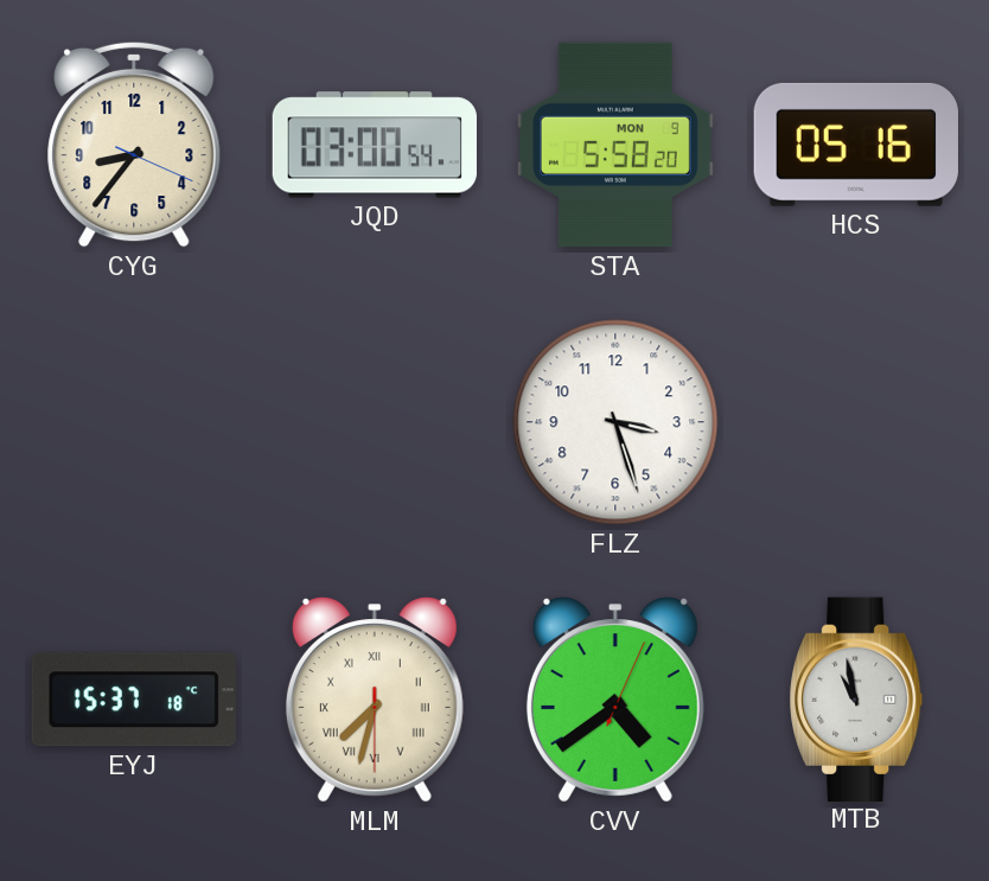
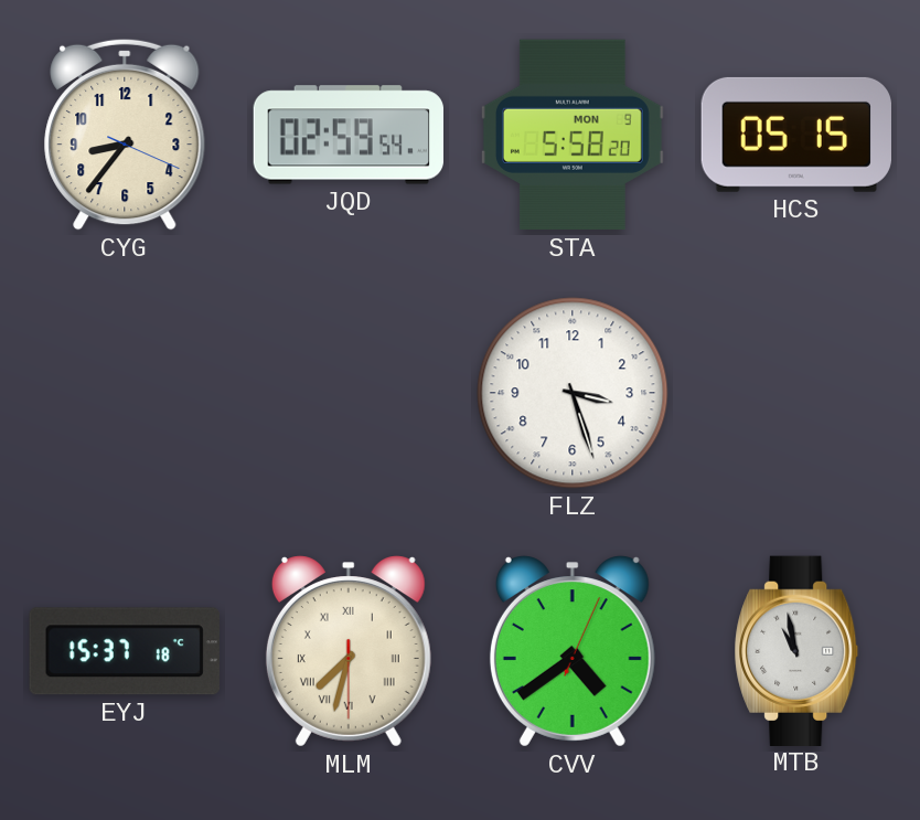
JQD: 03:00 -> 02:59
HCS: 05:16 -> 05:15
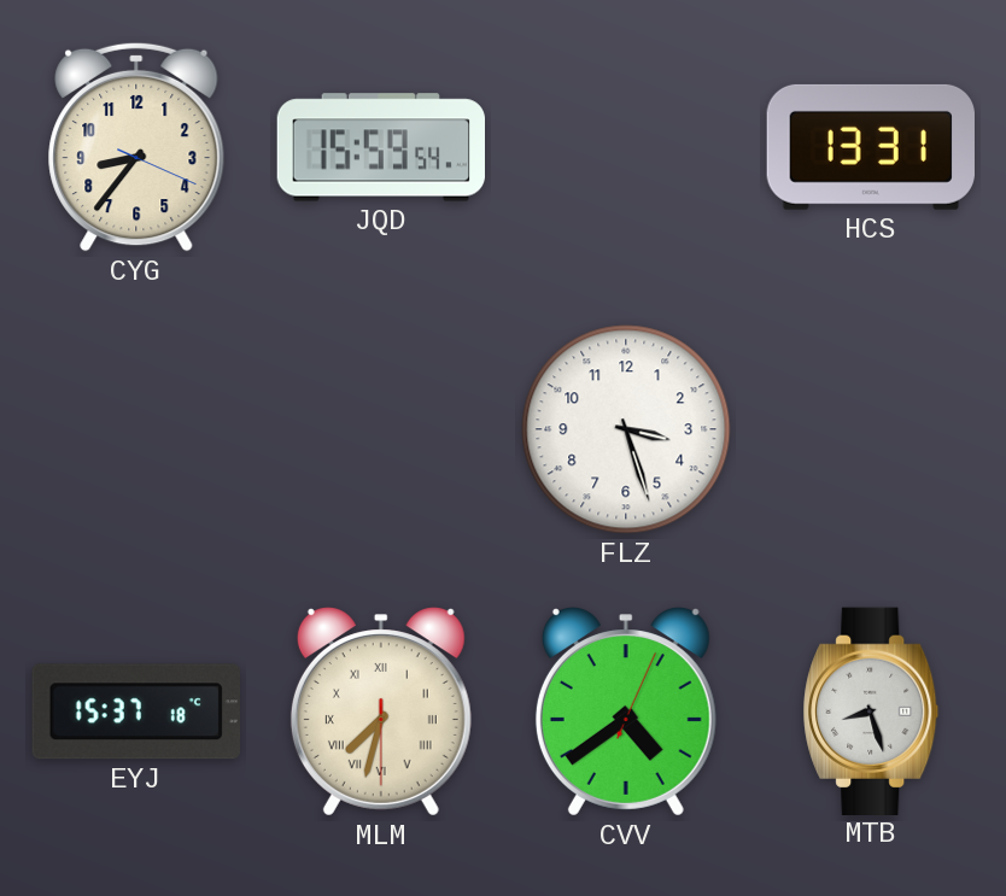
JQD: 02:59 -> 15:59
STA: 5:58 -> none
HCS: 05:15 -> 13:31
MTB: 10:58 -> 8:27
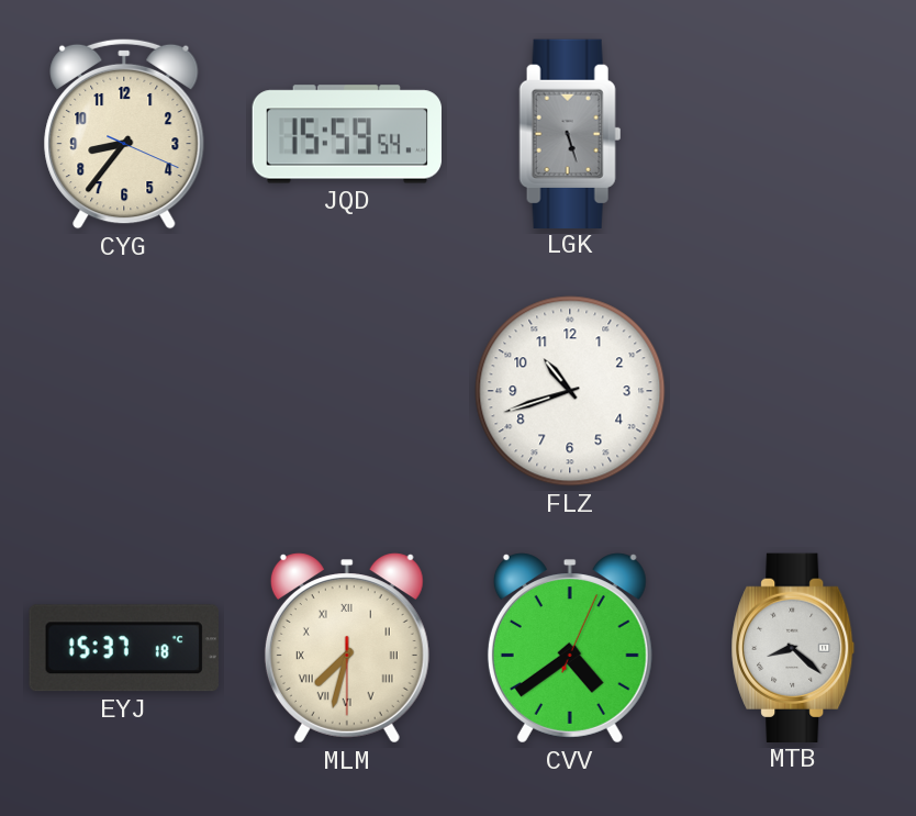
LGK: none -> 5:27
HCS: 13:31 -> none
FLZ: 3:27 -> 10:42
MTB: 8:27 -> 8:22
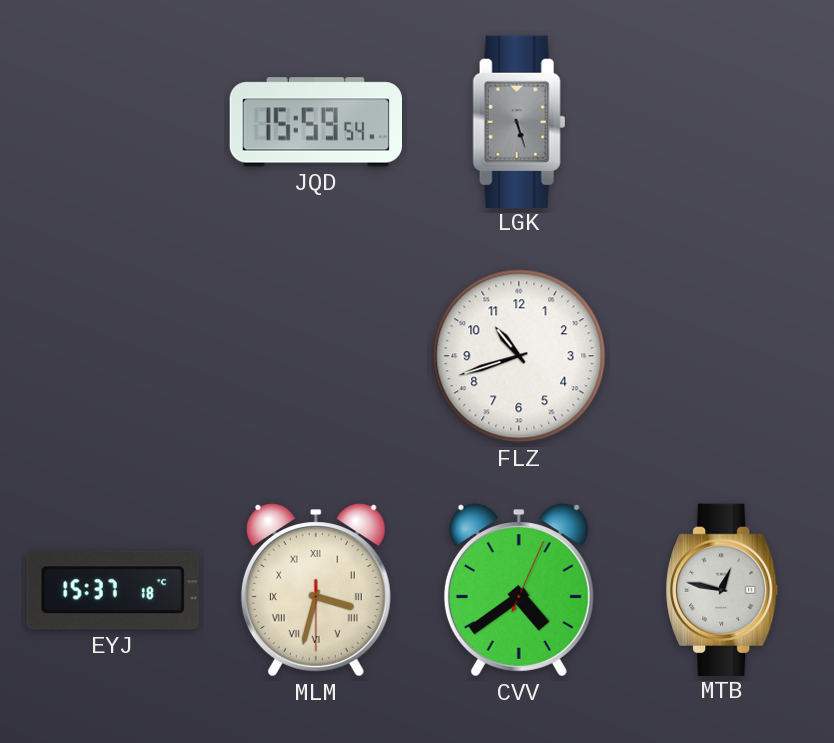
CYG: 8:36 -> none
MLM: 7:32 -> 3:32
MTB: 8:22 -> 12:47
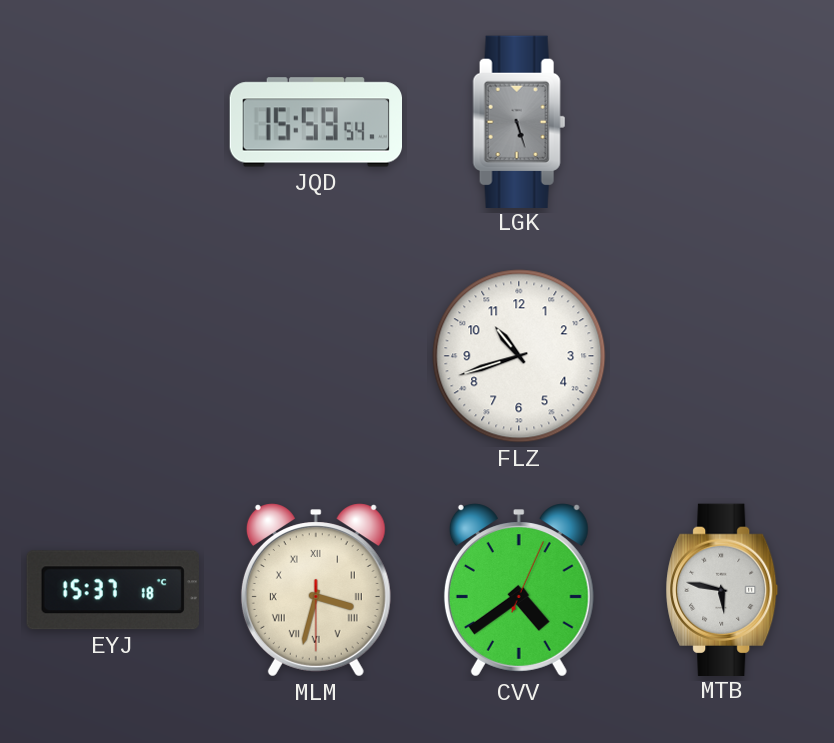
MTB: 12:47 -> 5:47
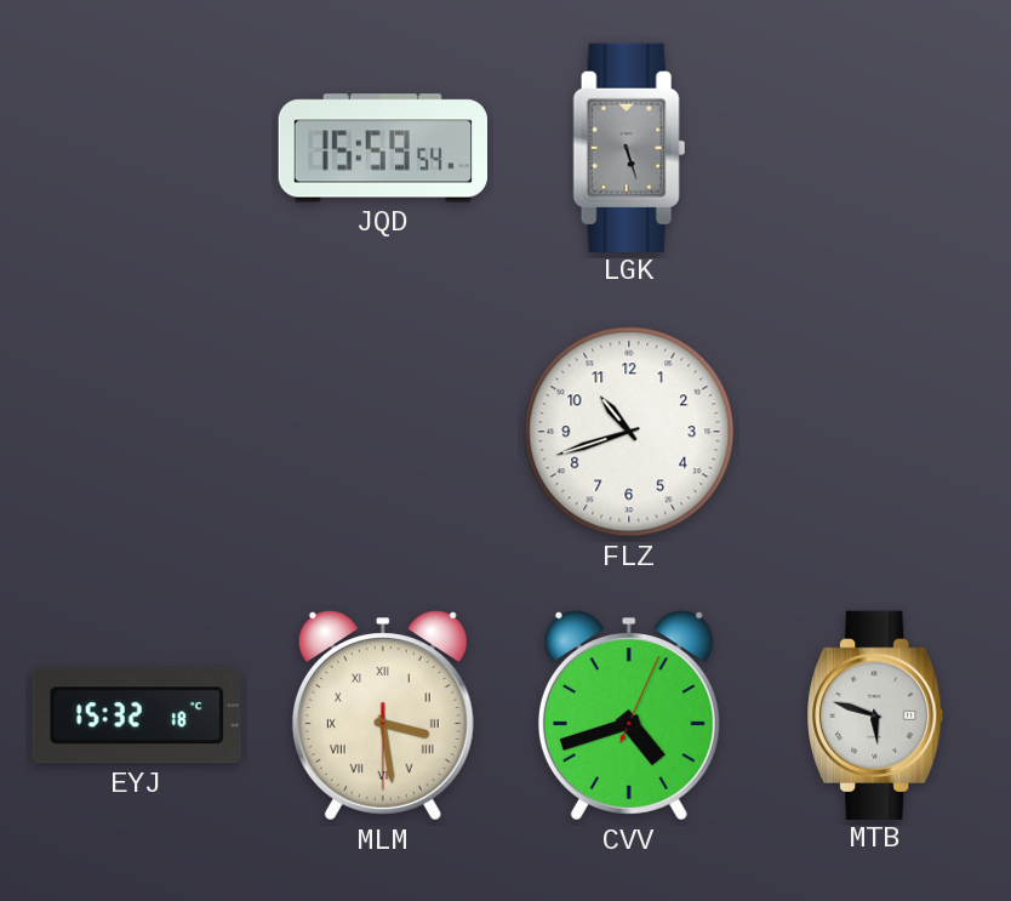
EYJ: 15:37 -> 15:32
MLM: 3:32 -> 3:28
CVV: 4:39 -> 4:42
MTB: 5:47 -> 5:48
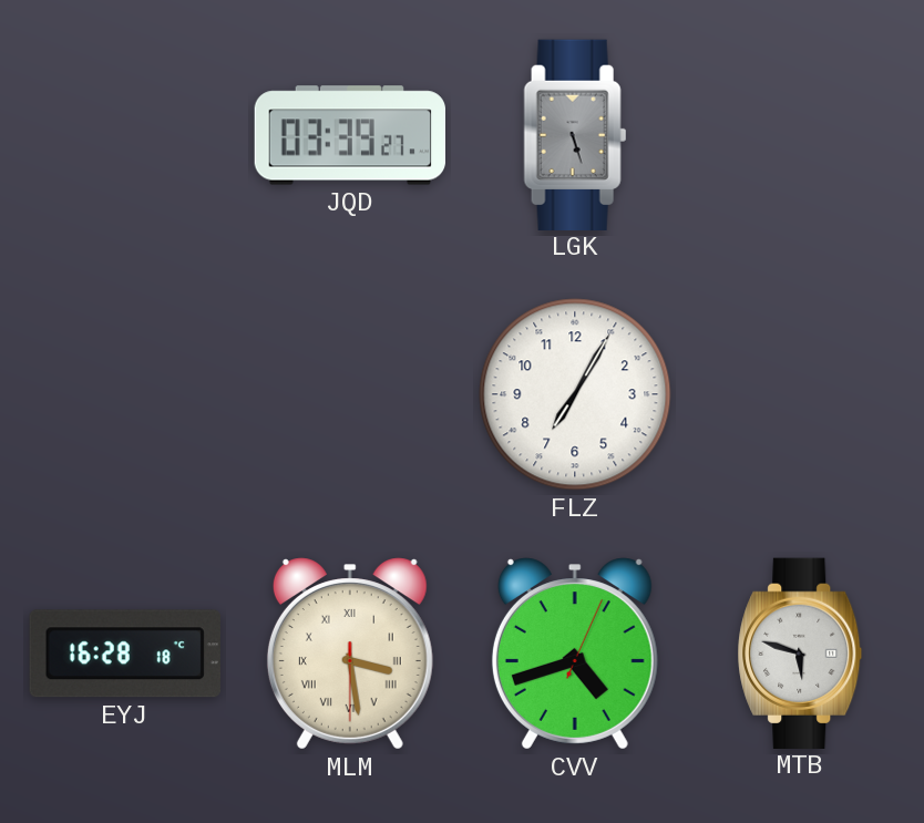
JQD: 15:59 -> 03:39
FLZ: 10:42 -> 7:05
EYJ: 15:32 -> 16:28
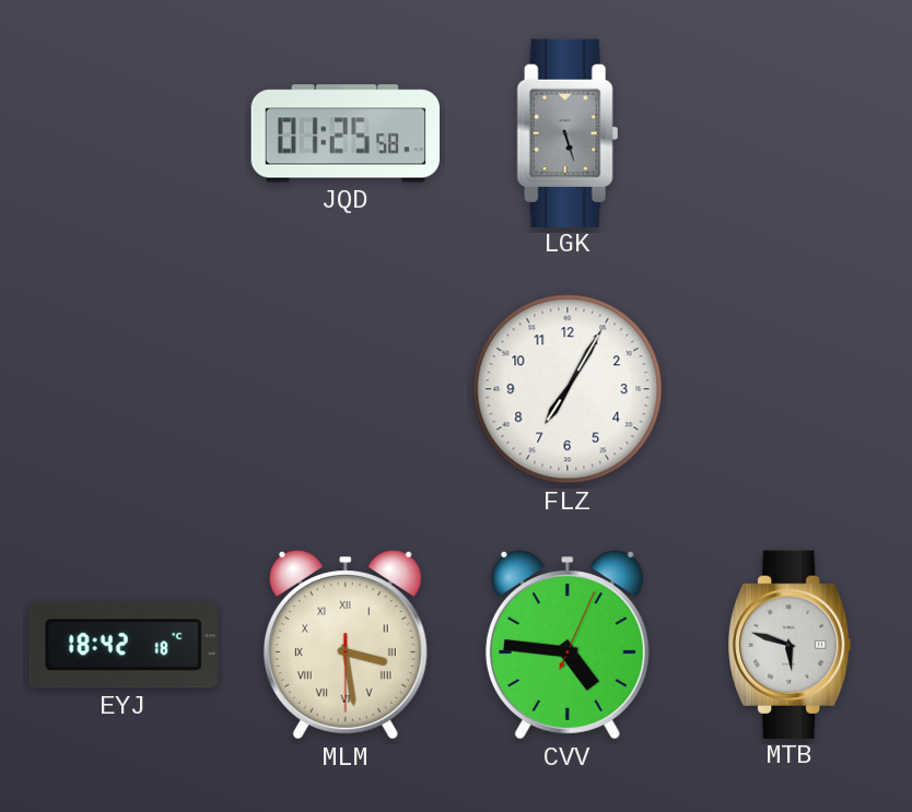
JQD: 03:39 -> 01:25
EYJ: 16:28 -> 18:42
CVV: 4:42 -> 4:46
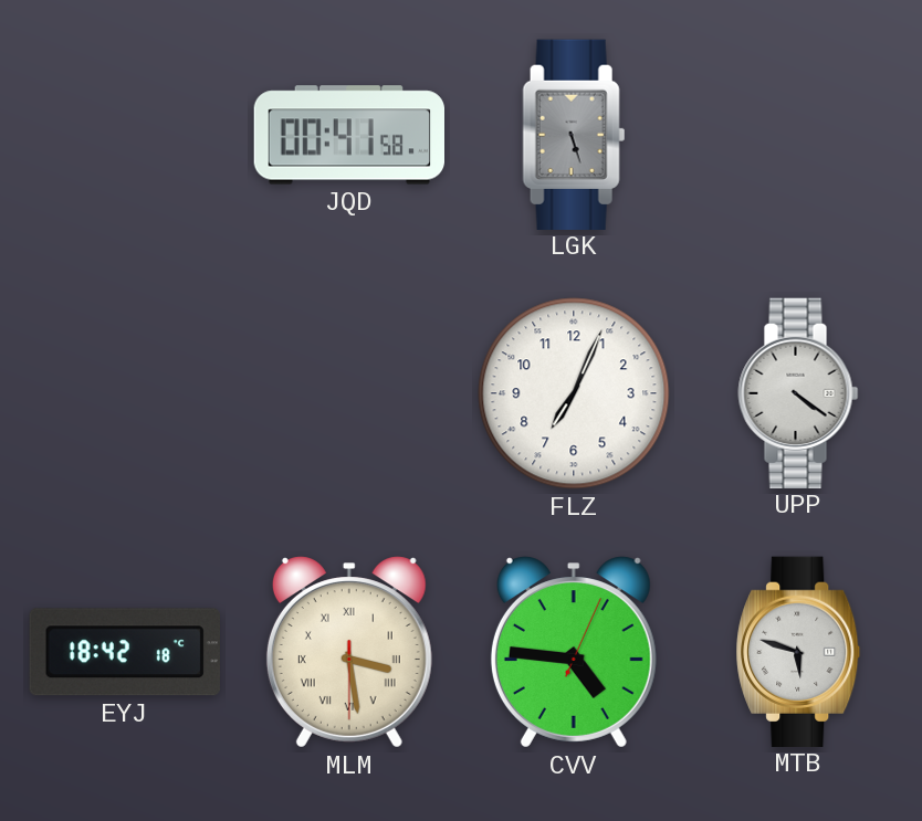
JQD: 01:25 -> 00:41
FLZ: 7:05 -> 7:04
UPP: none -> 4:21
